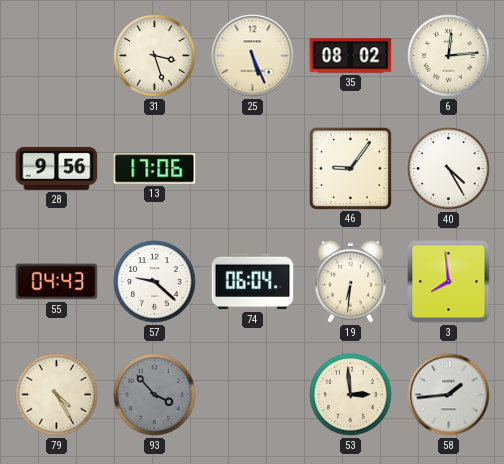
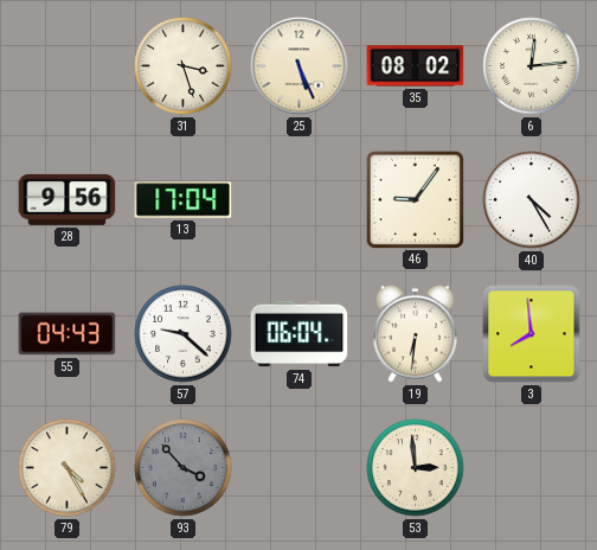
13: 17:06 -> 17:04
58: 1:44 -> none
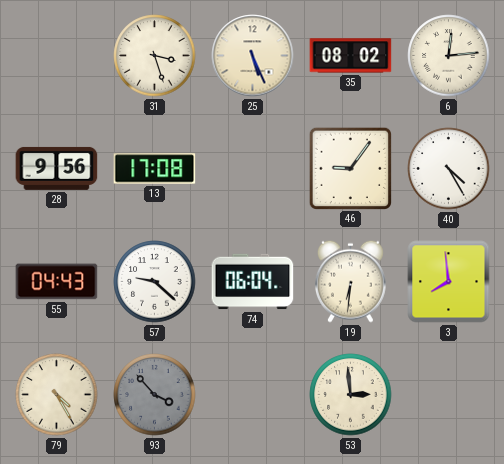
13: 17:04 -> 17:08
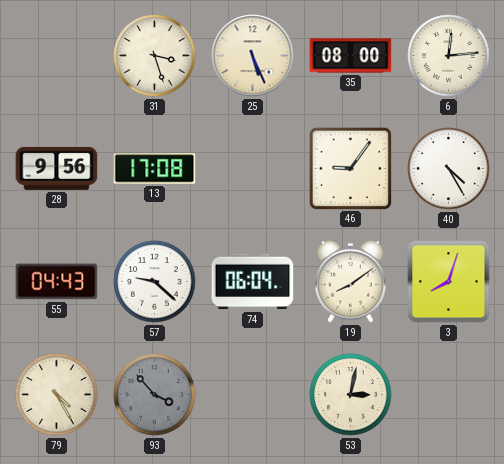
35: 08:02 -> 08:00
19: 6:31 -> 8:09
3: 7:59 -> 8:03
53: 2:59 -> 3:02
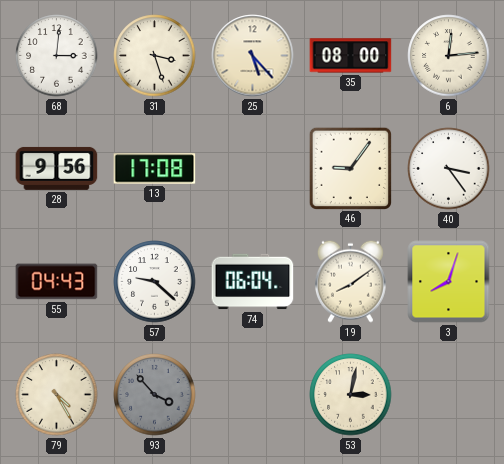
68: none -> 3:01
25: 5:26 -> 5:23
40: 4:25 -> 3:24
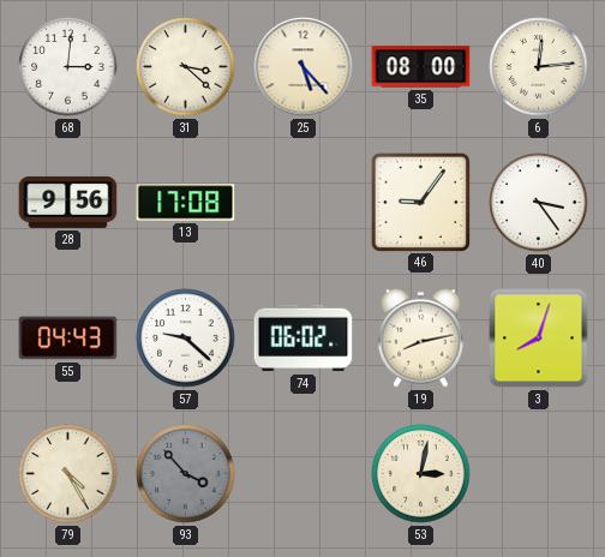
31: 3:27 -> 3:22
74: 06:04 -> 06:02
19: 8:09 -> 8:13
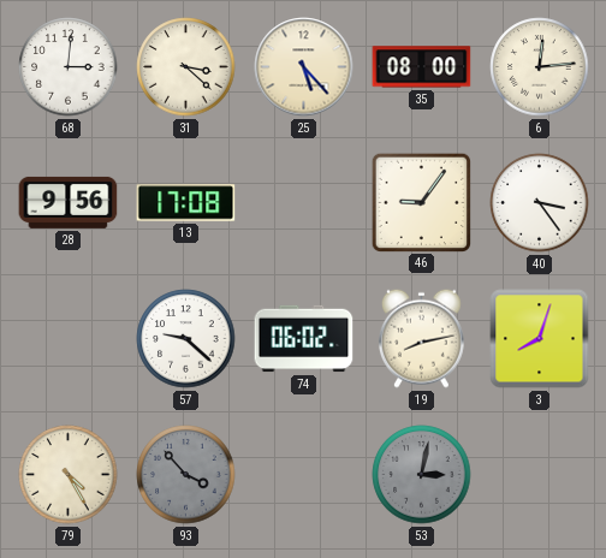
55: 04:43 -> none
53 dial: cream -> grey
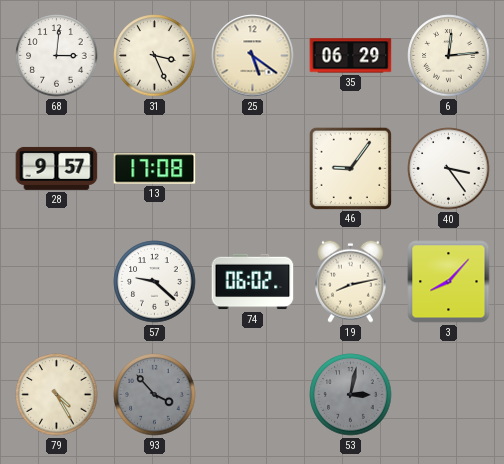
31: 3:22 -> 3:26
25: 5:23 -> 5:21
35: 08:00 -> 06:29
28: 9:56 -> 9:57
3: 8:03 -> 8:07
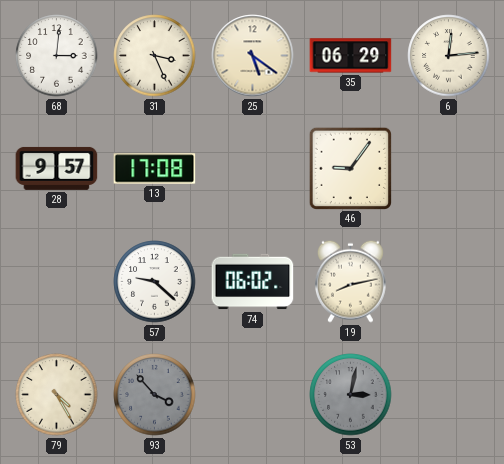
40: 3:24 -> none
3: 8:07 -> none
